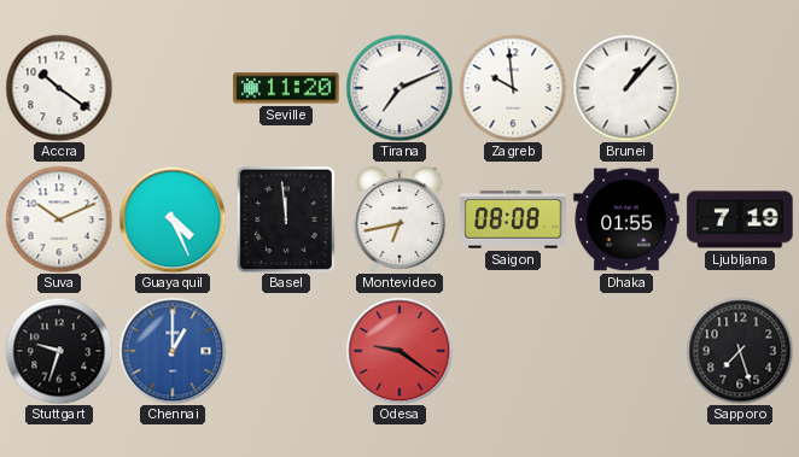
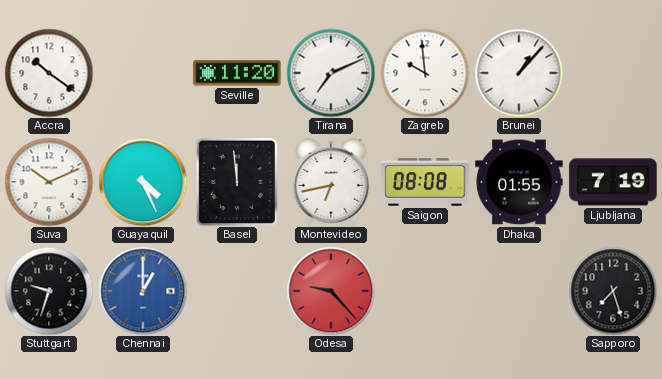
Odesa: 9:21 -> 9:23
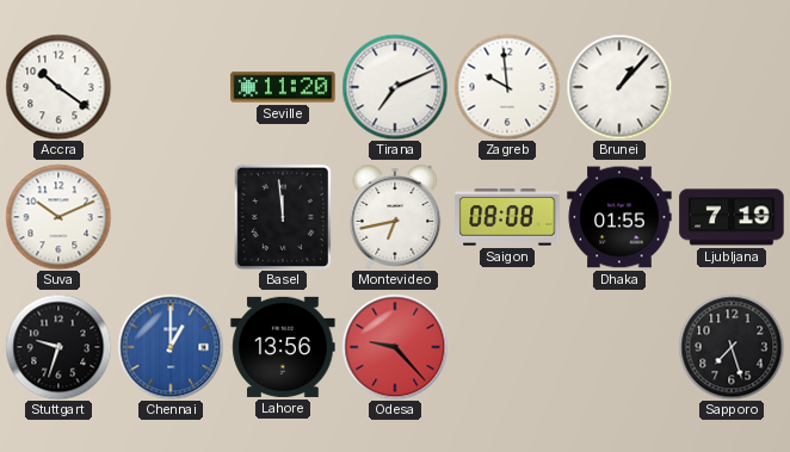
Guayaquil: 4:26 -> none
Lahore: none -> 13:56
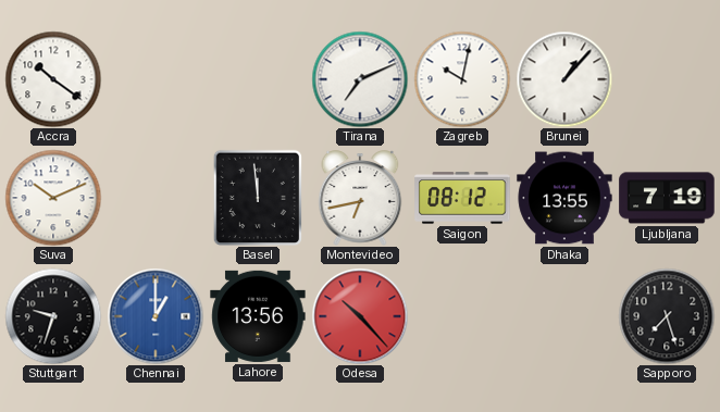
Seville: 11:20 -> none
Zagreb: 9:59 -> 10:02
Saigon: 08:08 -> 08:12
Dhaka: 01:55 -> 13:55
Odesa: 9:23 -> 10:23
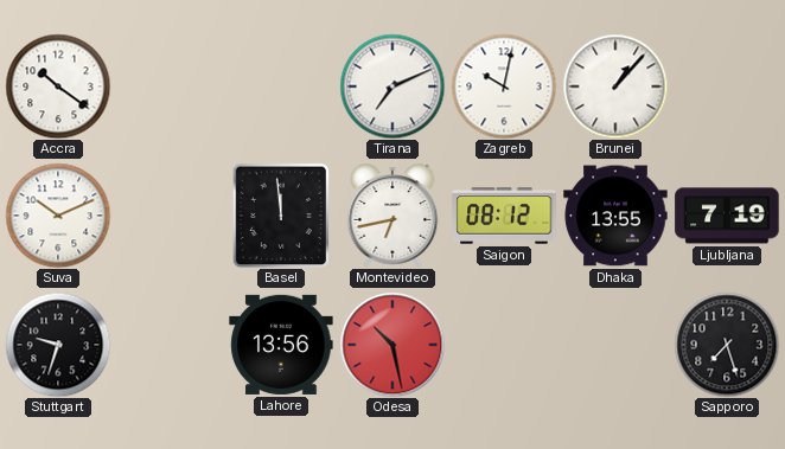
Chennai: 1:00 -> none
Odesa: 10:23 -> 10:28
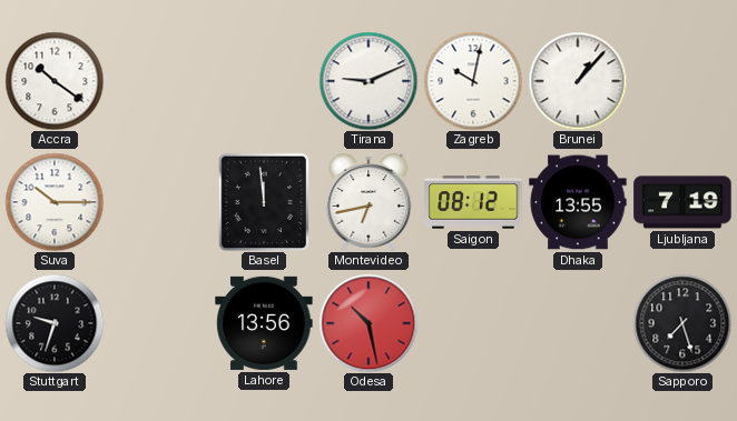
Tirana: 7:11 -> 9:11
Suva: 10:11 -> 10:15
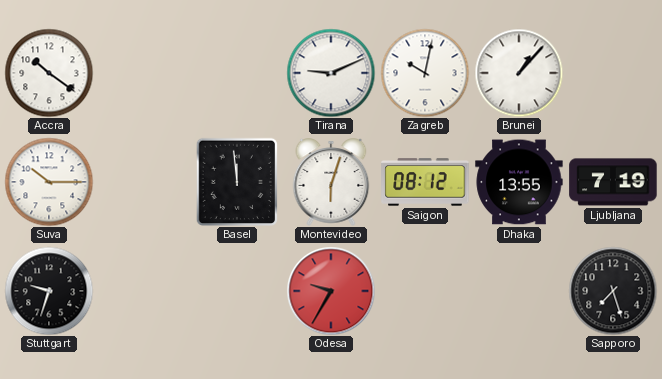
Montevideo: 6:43 -> 6:03
Lahore: 13:56 -> none
Odesa: 10:28 -> 9:35
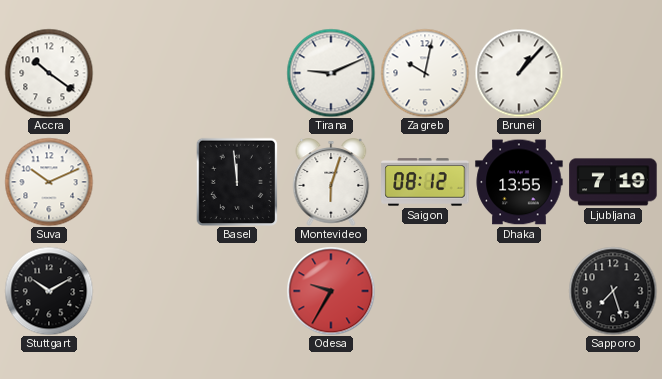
Suva: 10:15 -> 10:11
Stuttgart: 9:33 -> 10:10
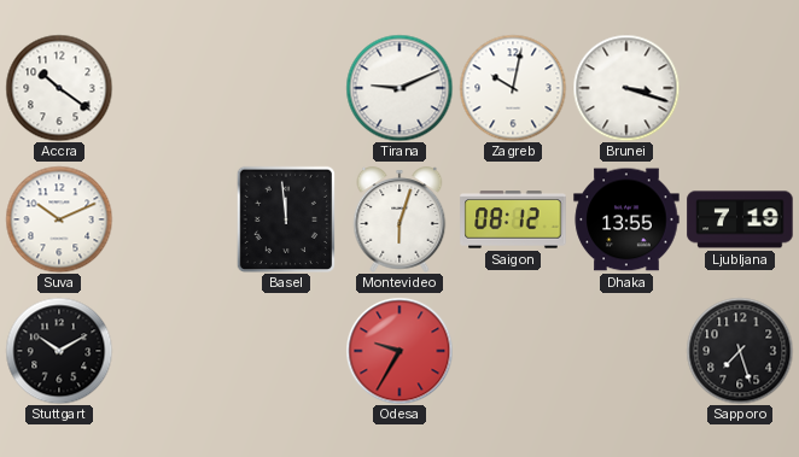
Brunei: 1:07 -> 3:18
